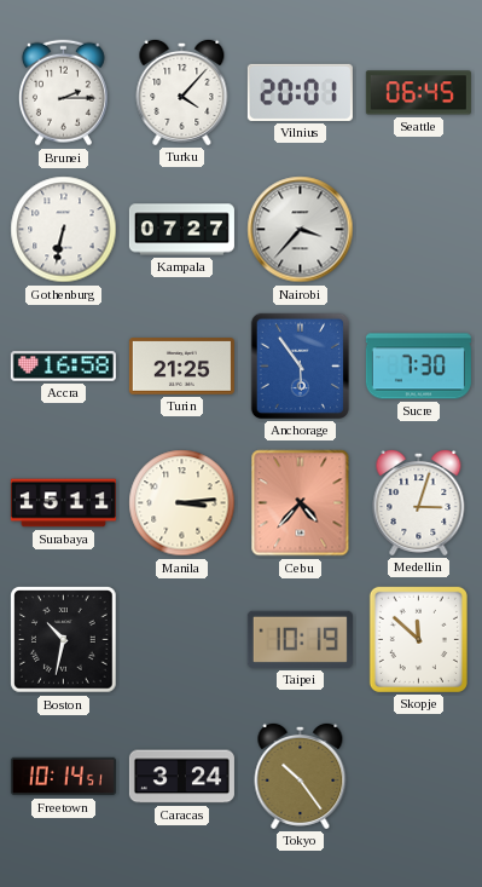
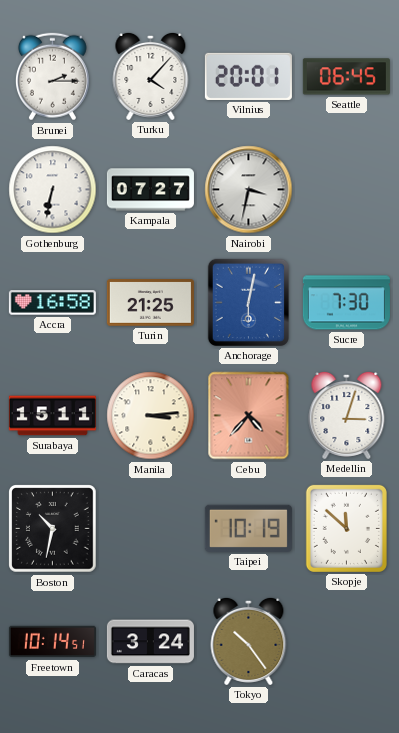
Nairobi: 3:37 -> 3:32
Anchorage: 5:54 -> 6:02
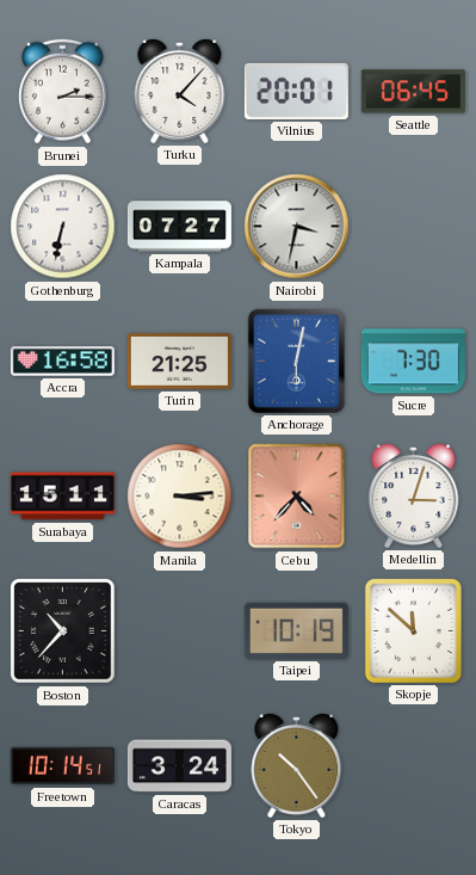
Boston: 10:32 -> 10:37
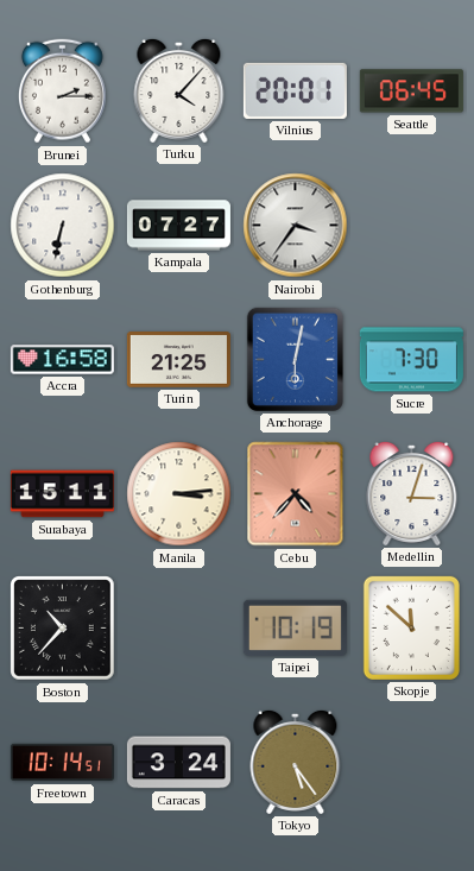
Nairobi: 3:32 -> 3:36
Tokyo: 10:24 -> 5:24
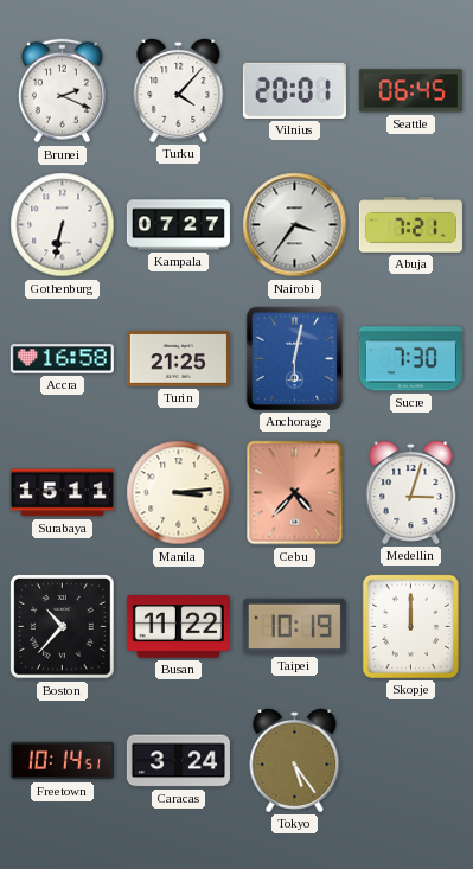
Brunei: 2:15 -> 2:19
Abuja: none -> 7:21
Busan: none -> 11:22
Skopje: 11:52 -> 12:00
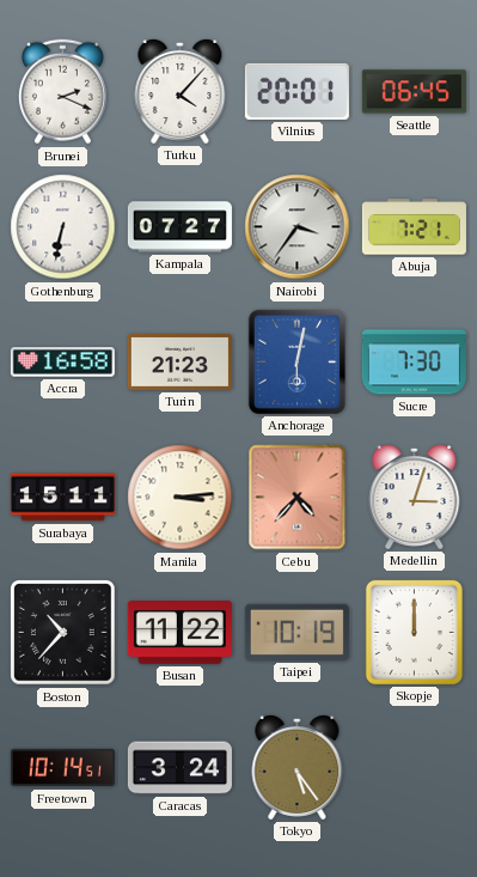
Turin: 21:25 -> 21:23
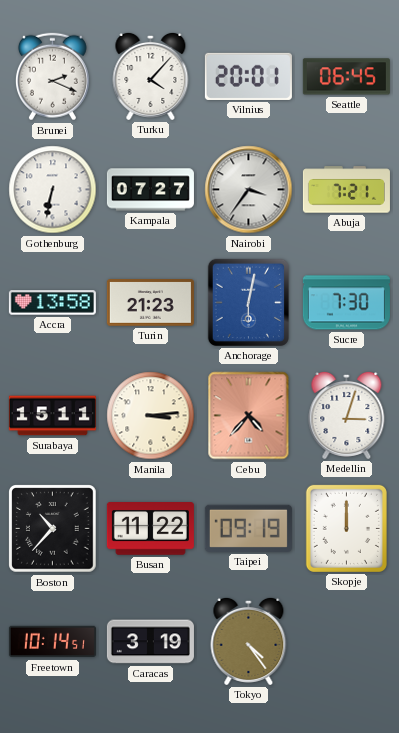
Accra: 16:58 -> 13:58
Taipei: 10:19 -> 09:19
Caracas: 3:24 -> 3:19
Tokyo: 5:24 -> 4:24
